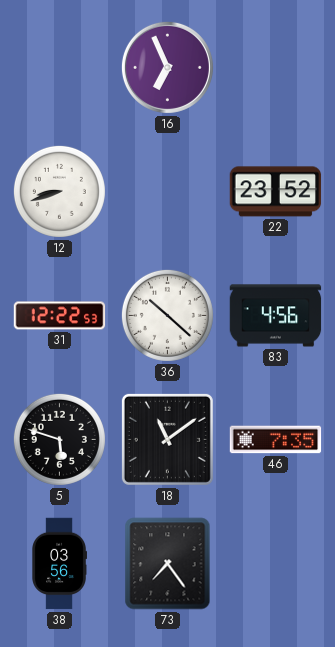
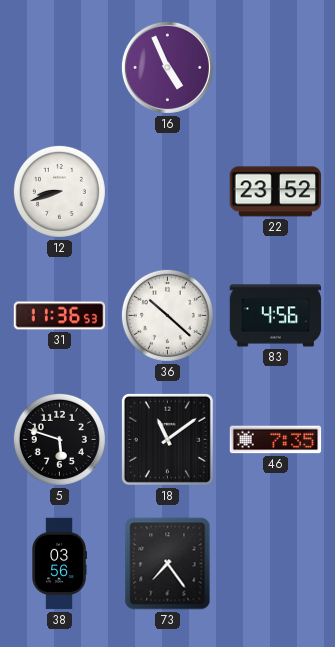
16: 6:56 -> 4:56
31: 12:22 -> 11:36
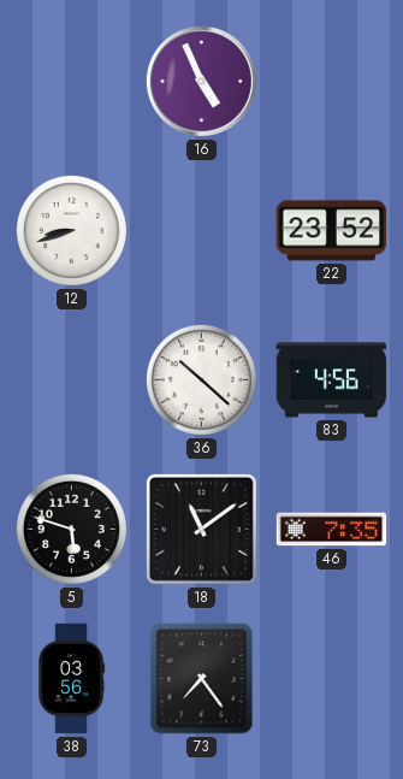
31: 11:36 -> none
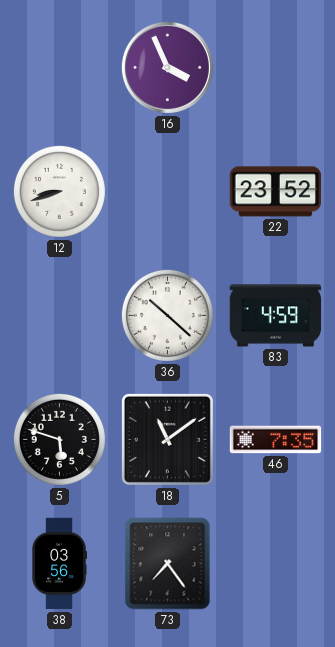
16: 4:56 -> 3:56
83: 4:56 -> 4:59
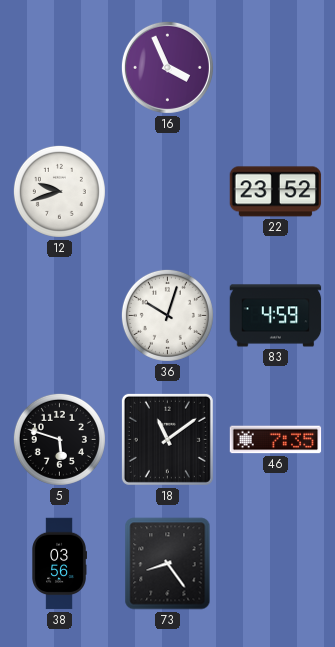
12: 8:42 -> 9:42
36: 10:22 -> 10:03
73: 7:24 -> 8:24
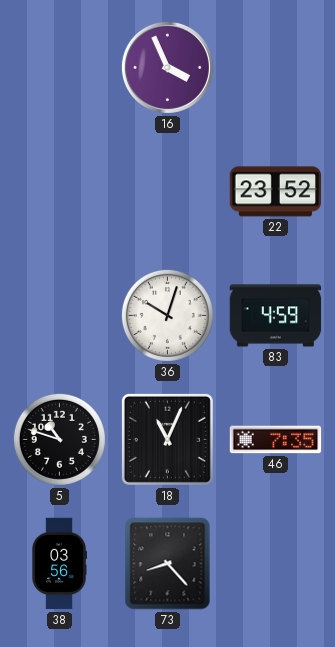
12: 9:42 -> none
5: 5:48 -> 10:48
18: 11:09 -> 11:04
73: 8:24 -> 8:23
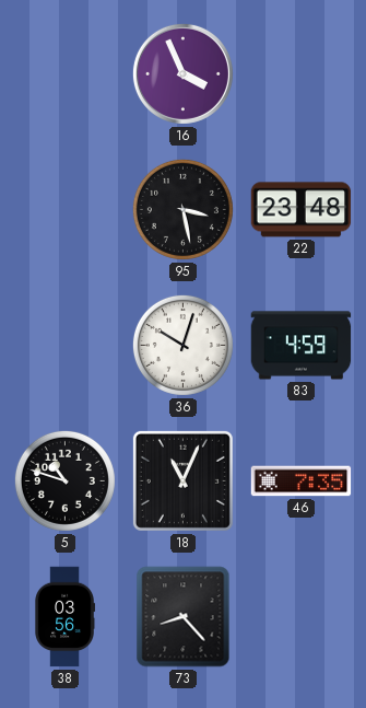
95: none -> 3:28
22: 23:52 -> 23:48
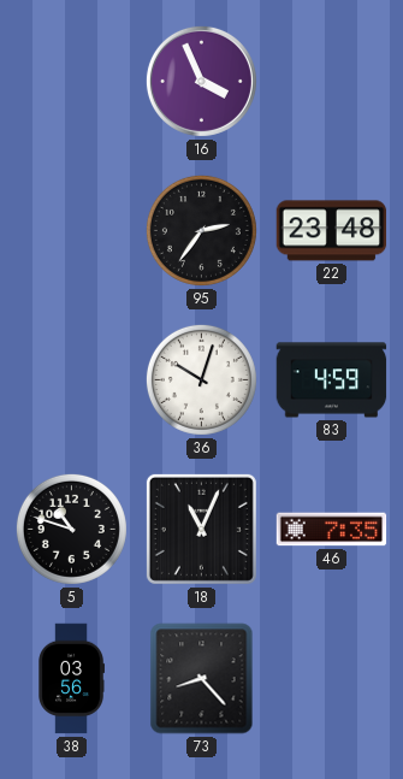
95: 3:28 -> 2:36
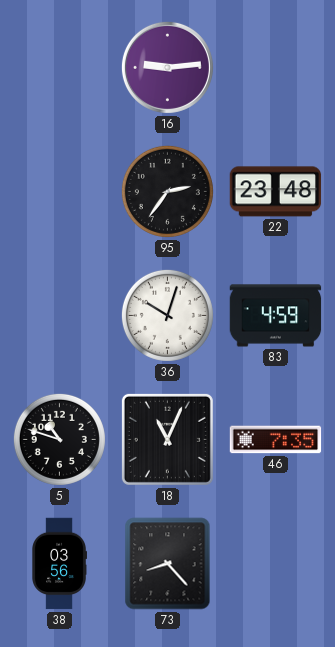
16: 3:56 -> 9:14
